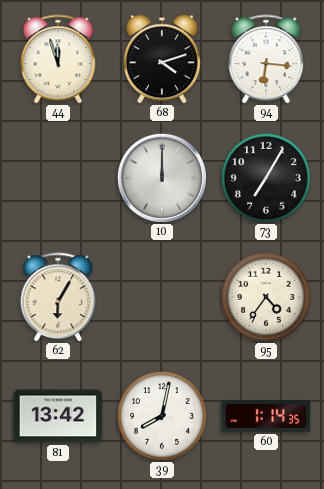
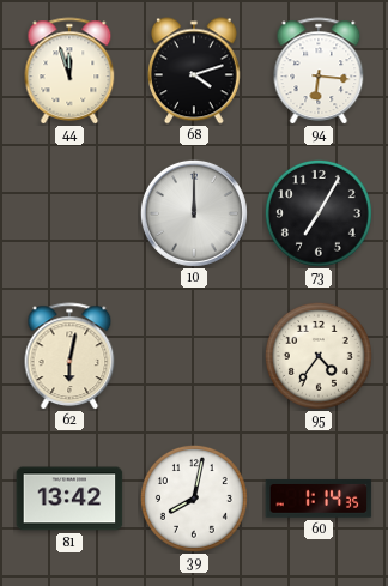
62: 6:05 -> 6:02
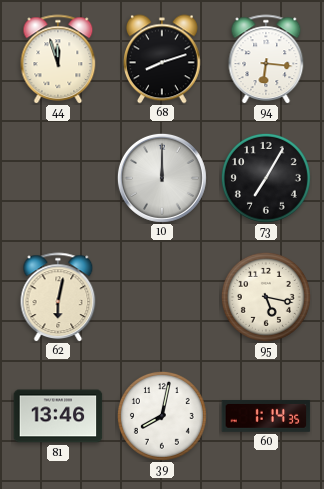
68: 4:12 -> 8:12
95: 4:36 -> 5:17
81: 13:42 -> 13:46
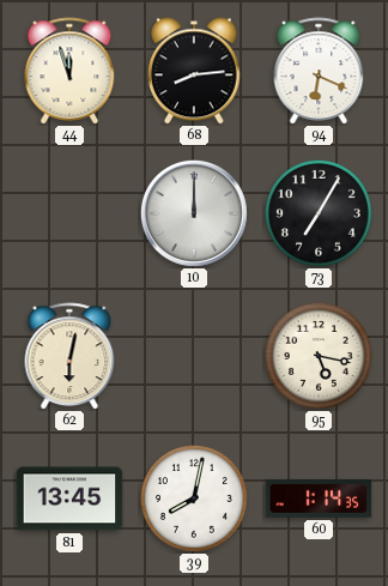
68: 8:12 -> 8:14
94: 6:16 -> 6:19
81: 13:46 -> 13:45
